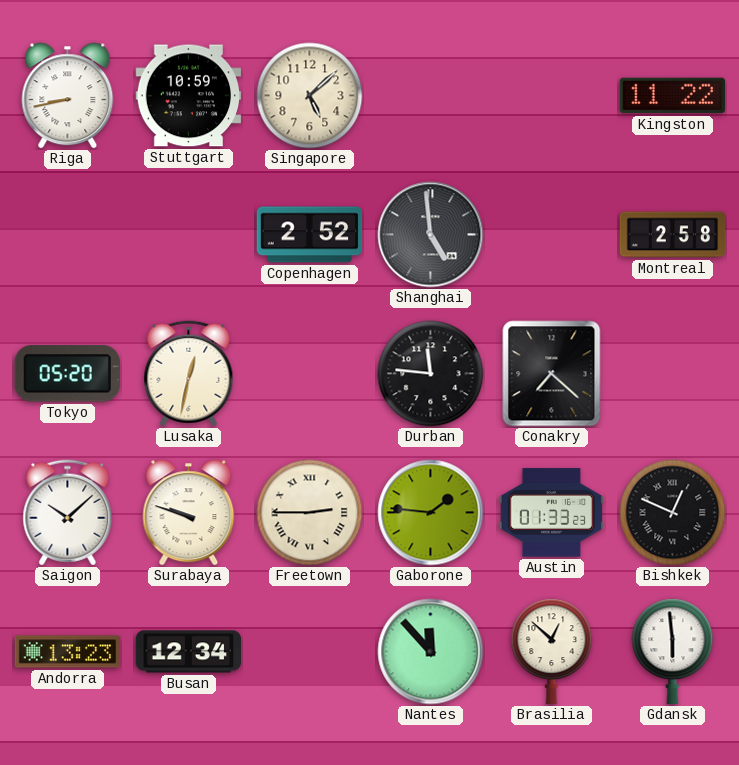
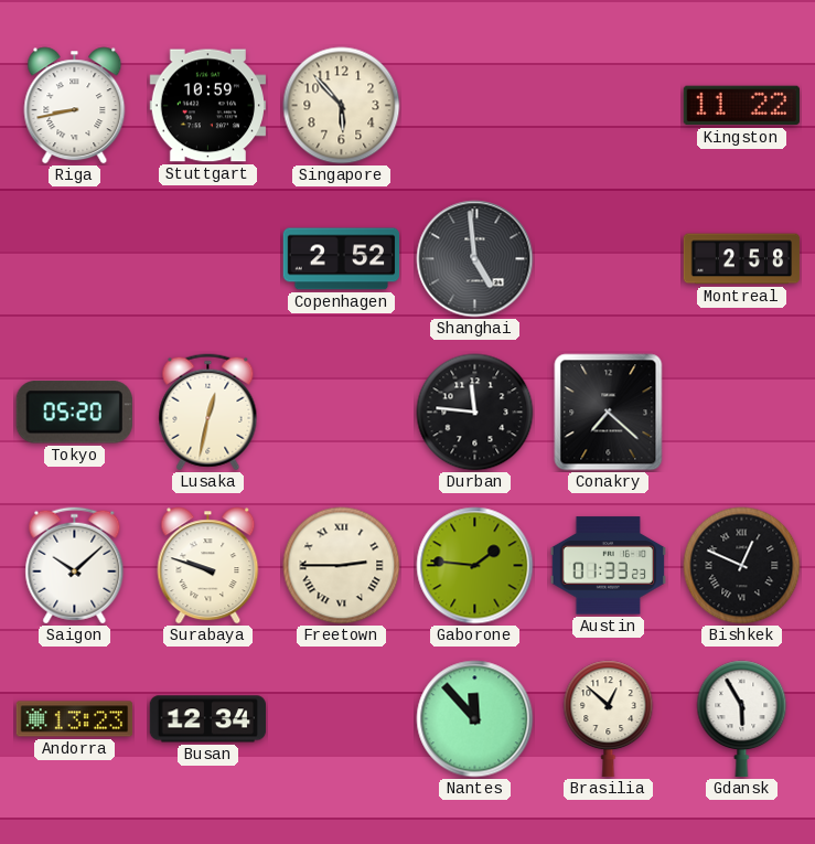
Singapore: 5:08 -> 5:53
Gdansk: 5:59 -> 5:55
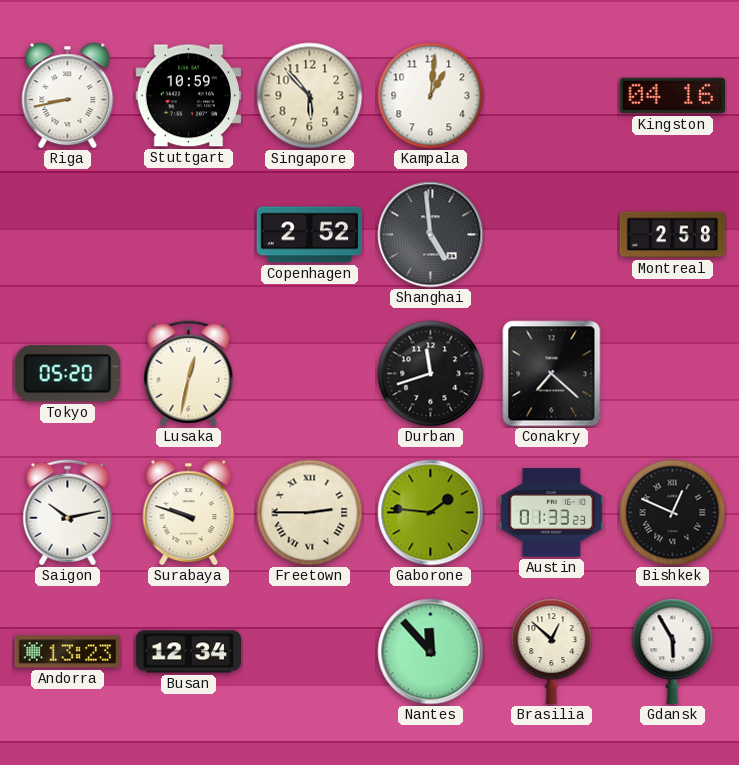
Kampala: none -> 1:01
Kingston: 11:22 -> 04:16
Durban: 11:46 -> 11:42
Saigon: 10:08 -> 10:13
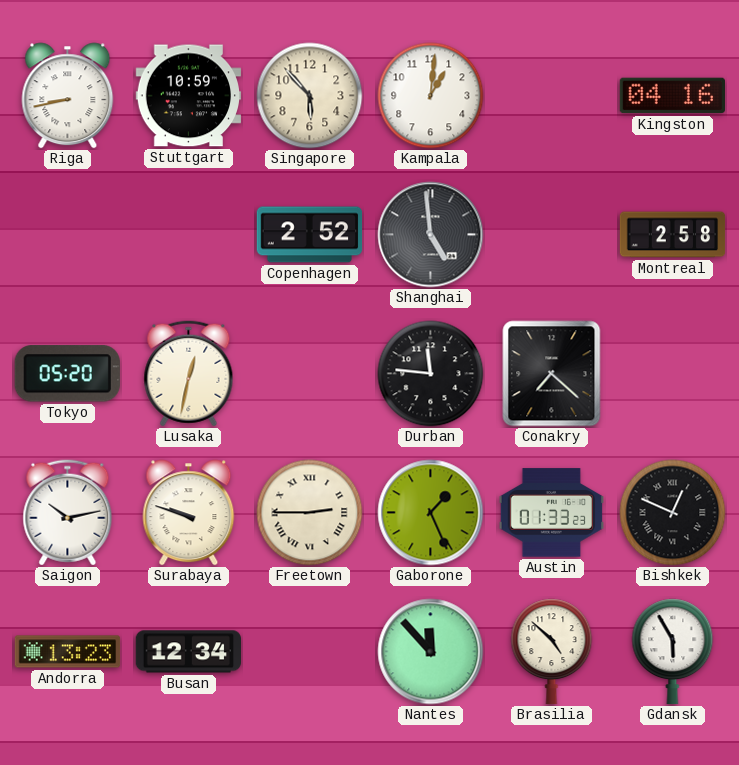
Durban: 11:42 -> 11:46
Gaborone: 1:46 -> 1:26
Brasilia: 12:52 -> 4:52
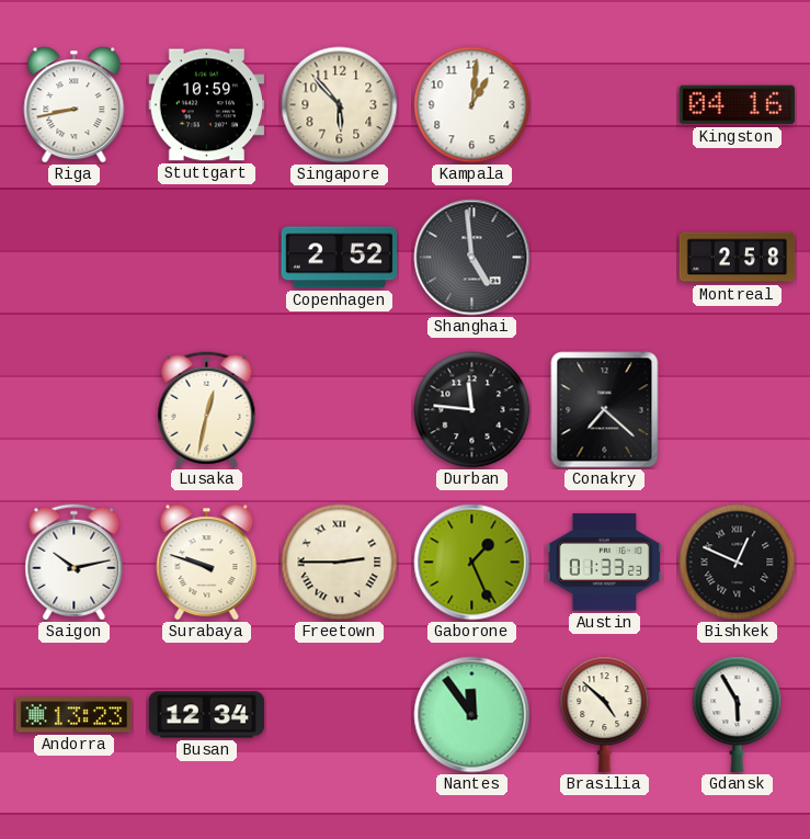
Tokyo: 05:20 -> none
Nantes: 11:53 -> 11:54
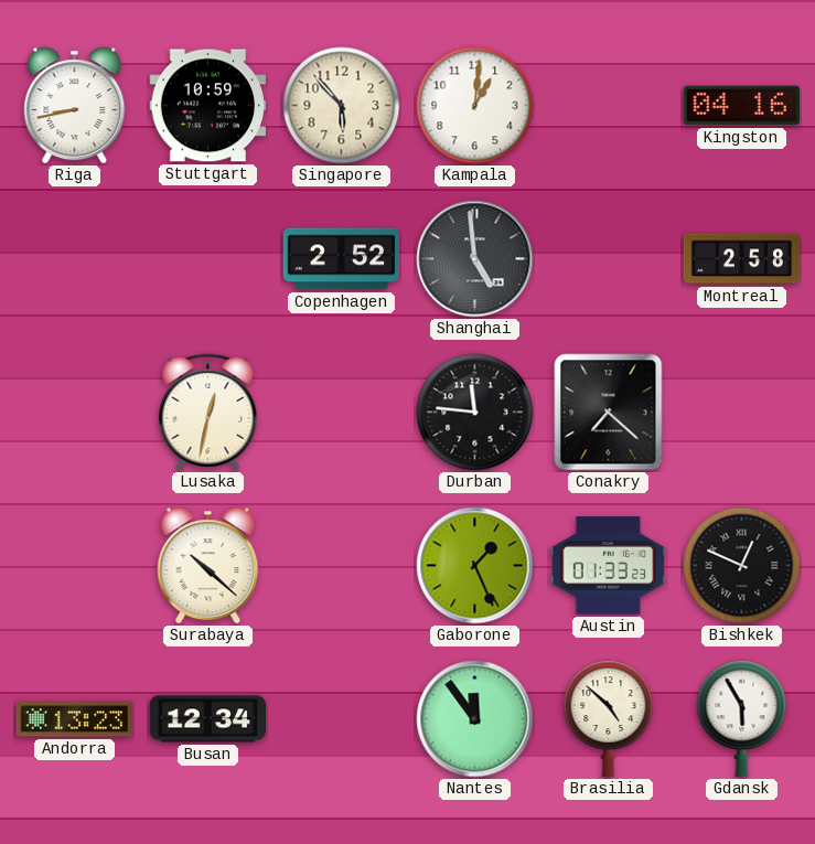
Saigon: 10:13 -> none
Surabaya: 9:48 -> 10:22
Freetown: 2:45 -> none
